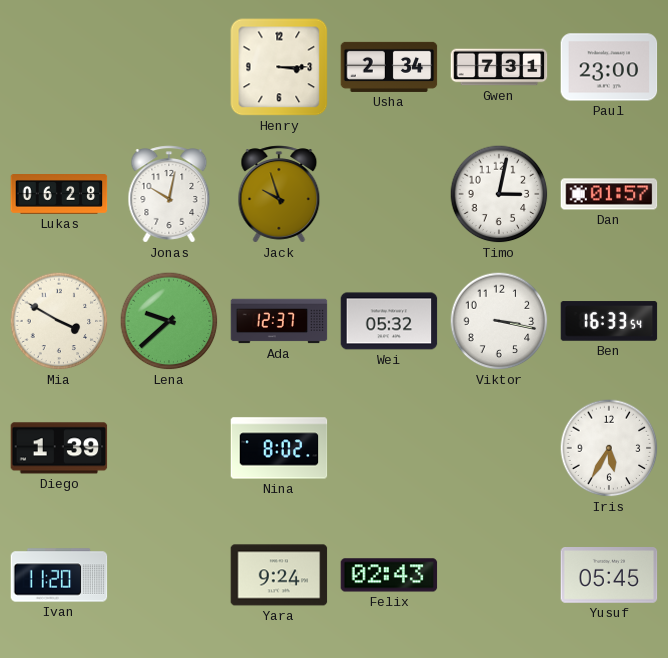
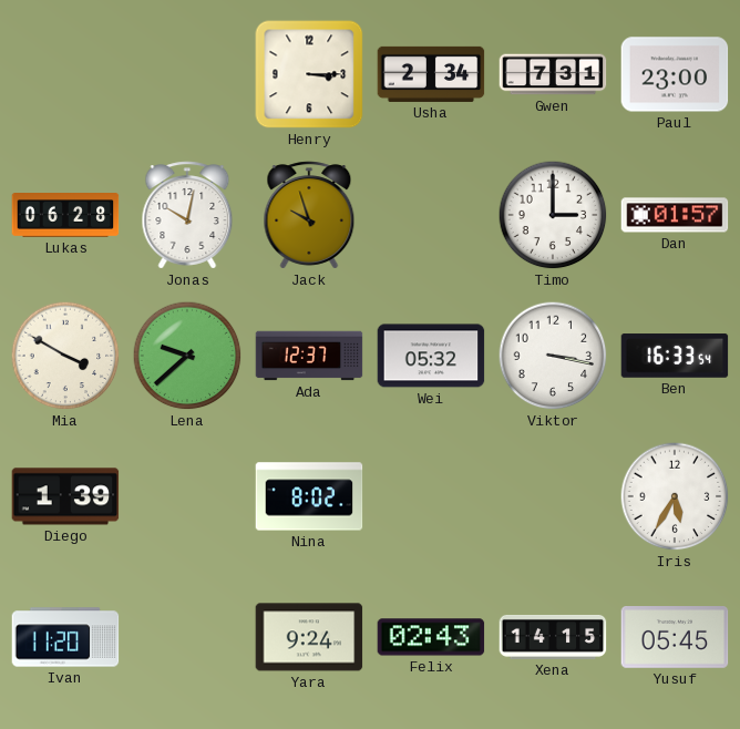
Timo: 3:02 -> 3:00
Xena: none -> 14:15
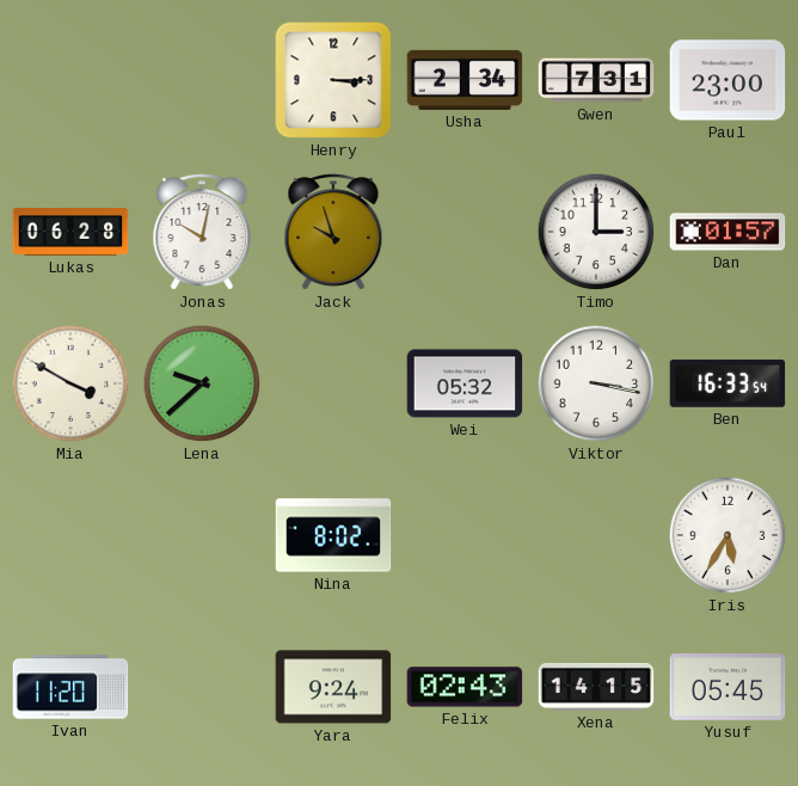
Ada: 12:37 -> none
Diego: 1:39 -> none
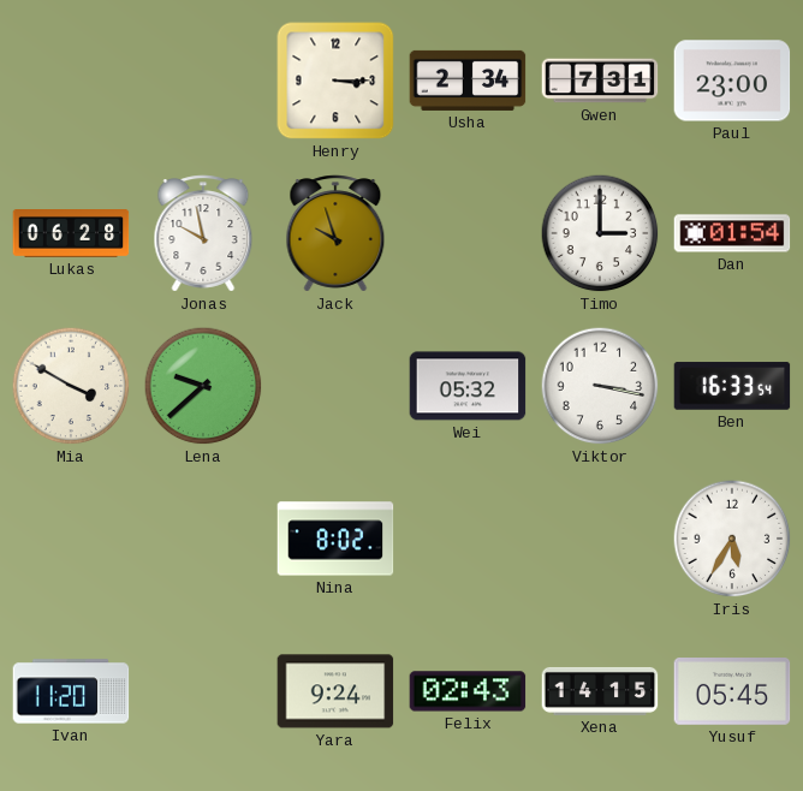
Jonas: 10:02 -> 9:58
Dan: 01:57 -> 01:54
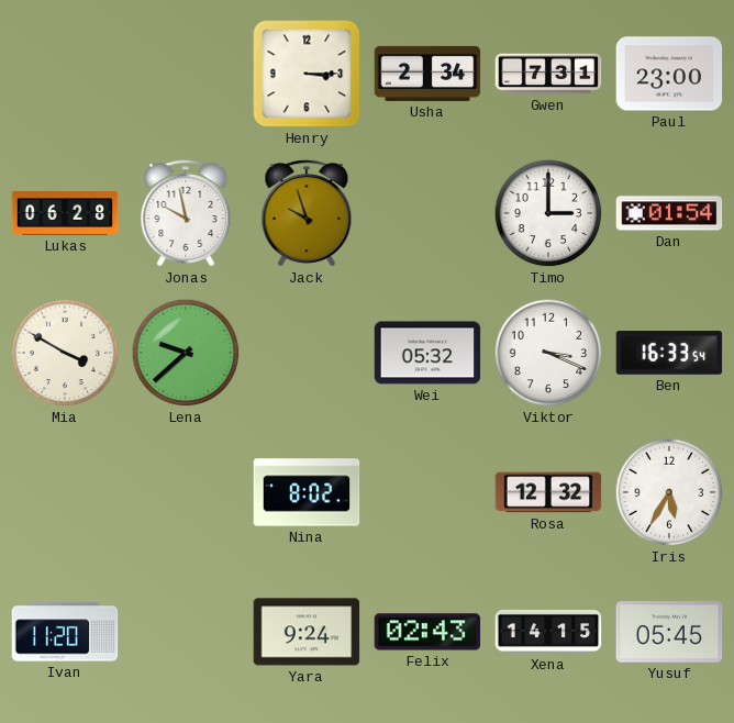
Viktor: 3:17 -> 3:19
Rosa: none -> 12:32
